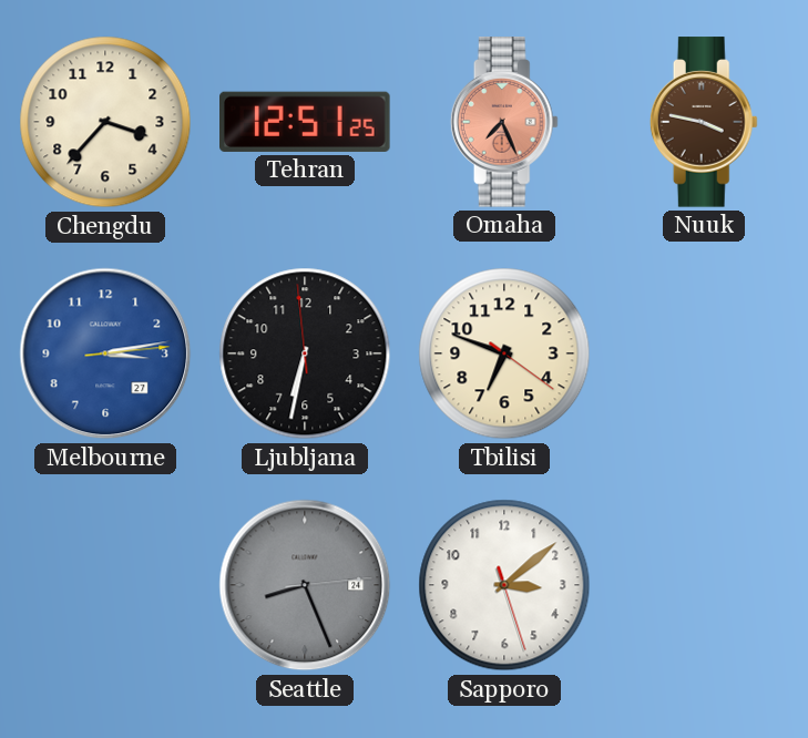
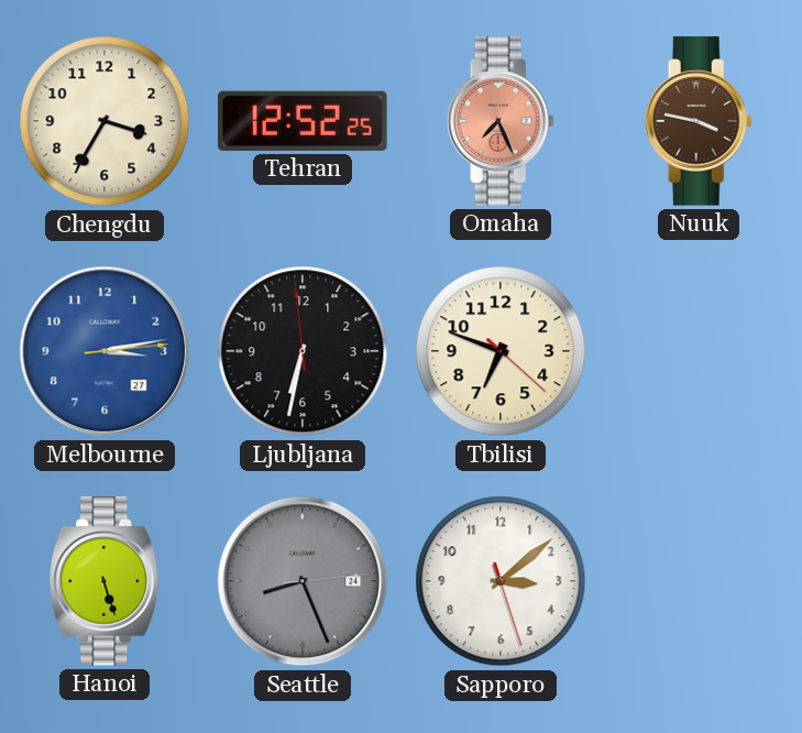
Chengdu: 3:37 -> 3:35
Tehran: 12:51 -> 12:52
Tbilisi: 6:48:21 -> 6:48:22
Hanoi: none -> 5:27
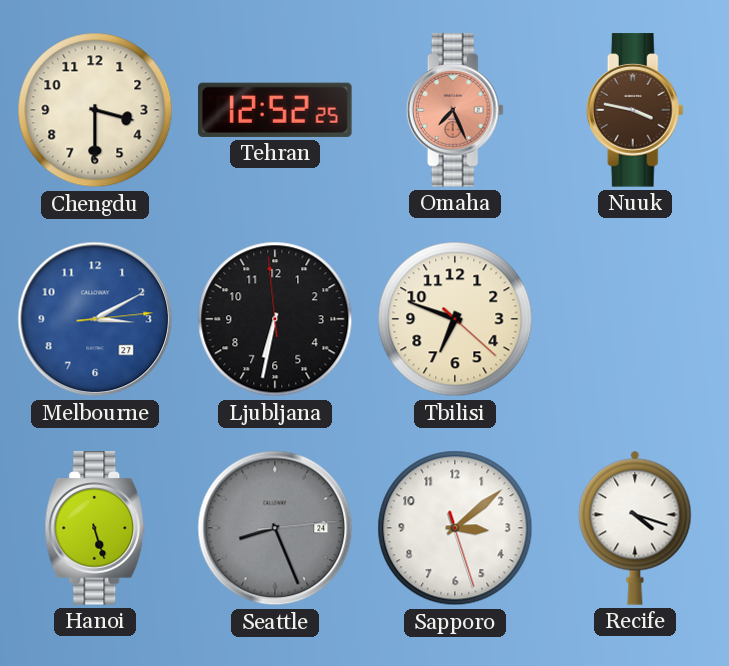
Chengdu: 3:35 -> 3:30
Melbourne: 3:13 -> 3:10
Recife: none -> 4:18
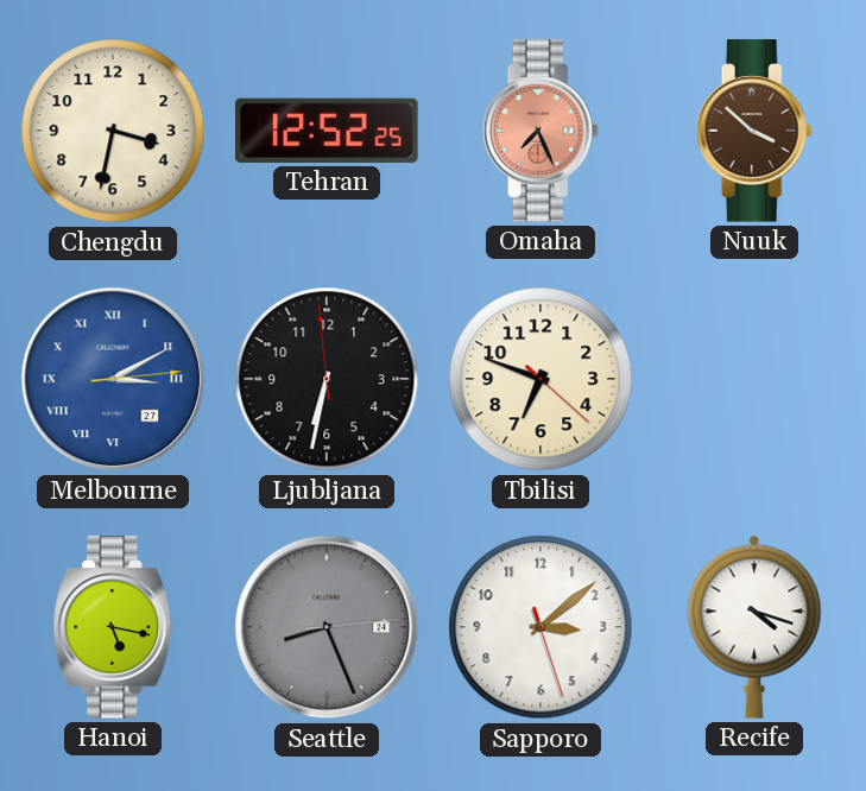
Chengdu: 3:30 -> 3:32
Nuuk: 3:47 -> 3:52
Melbourne numerals: Arabic -> Roman
Hanoi: 5:27 -> 5:17
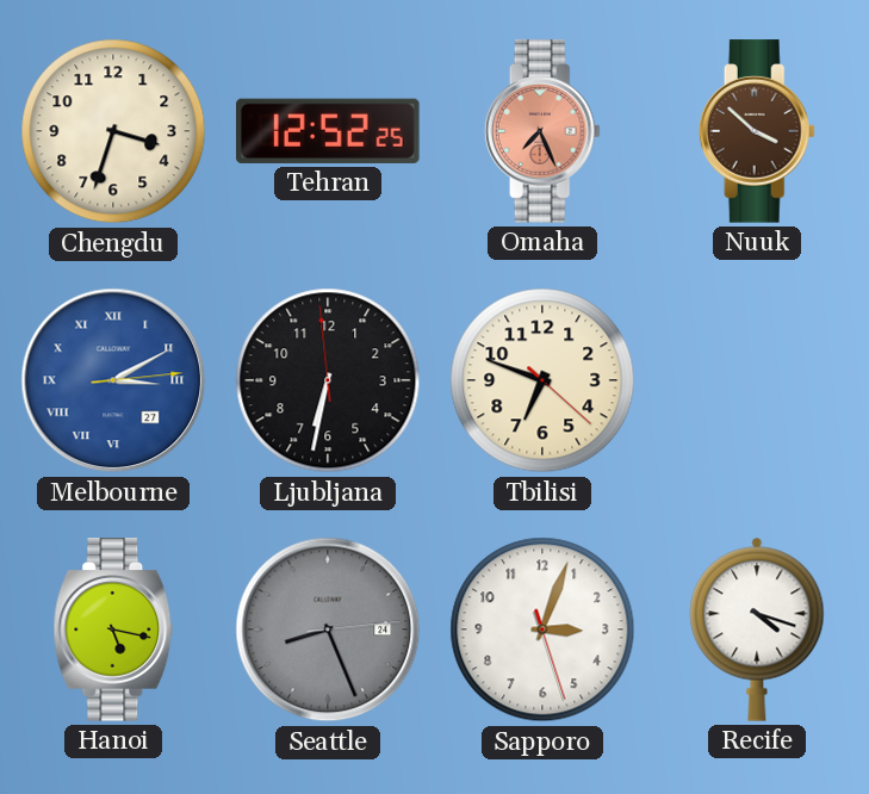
Chengdu: 3:32 -> 3:33
Sapporo: 3:08 -> 3:03
